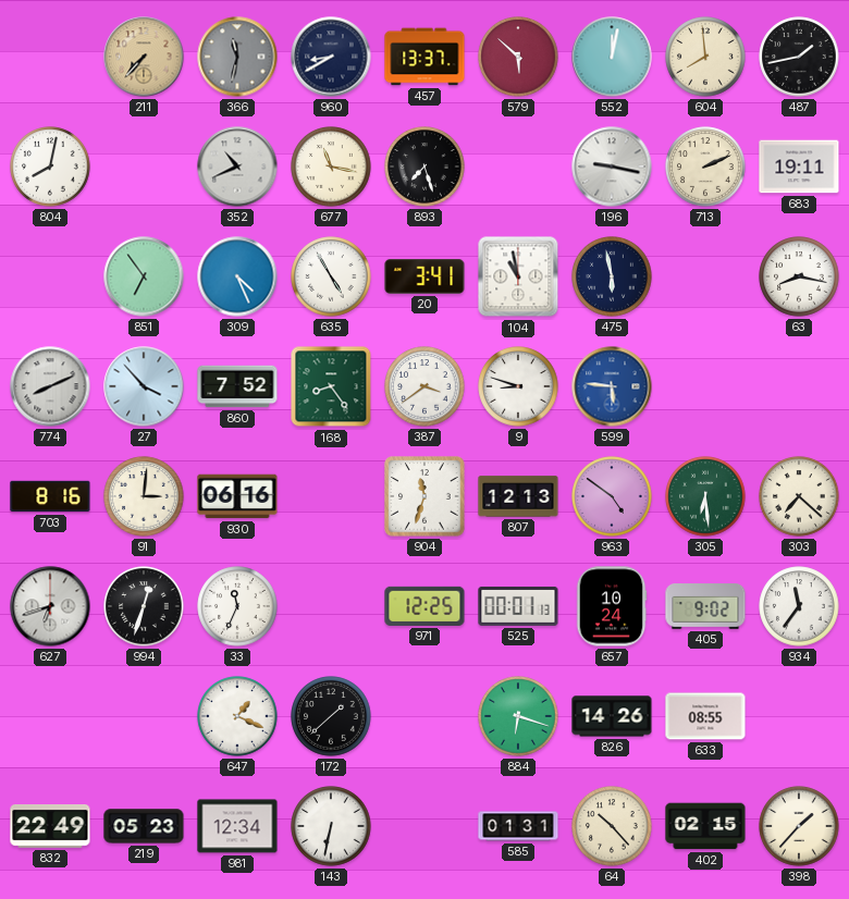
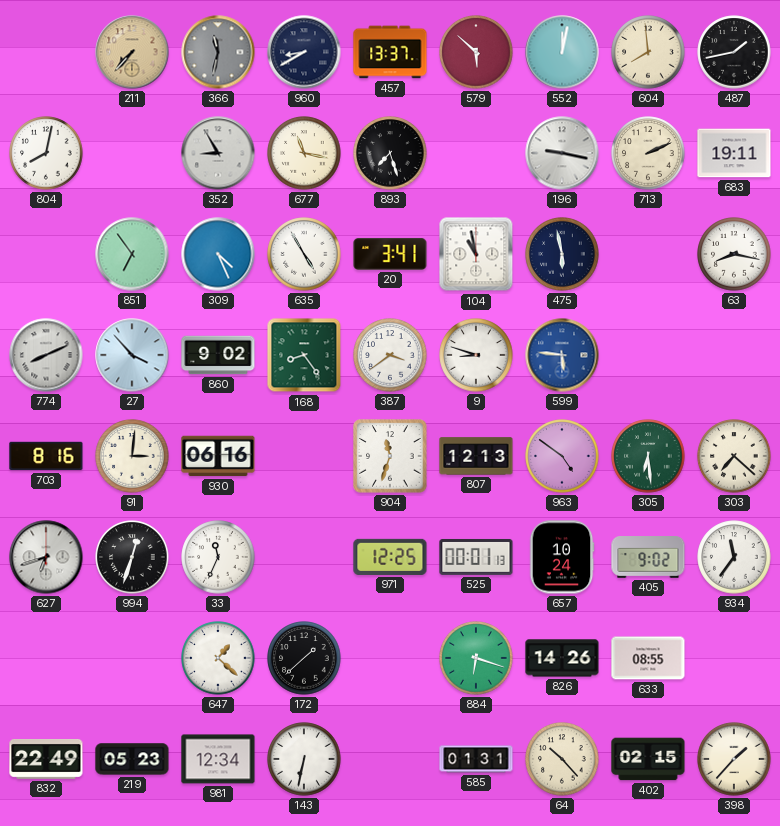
352: 10:41 -> 8:55
860: 7:52 -> 9:02
647: 1:19 -> 1:22
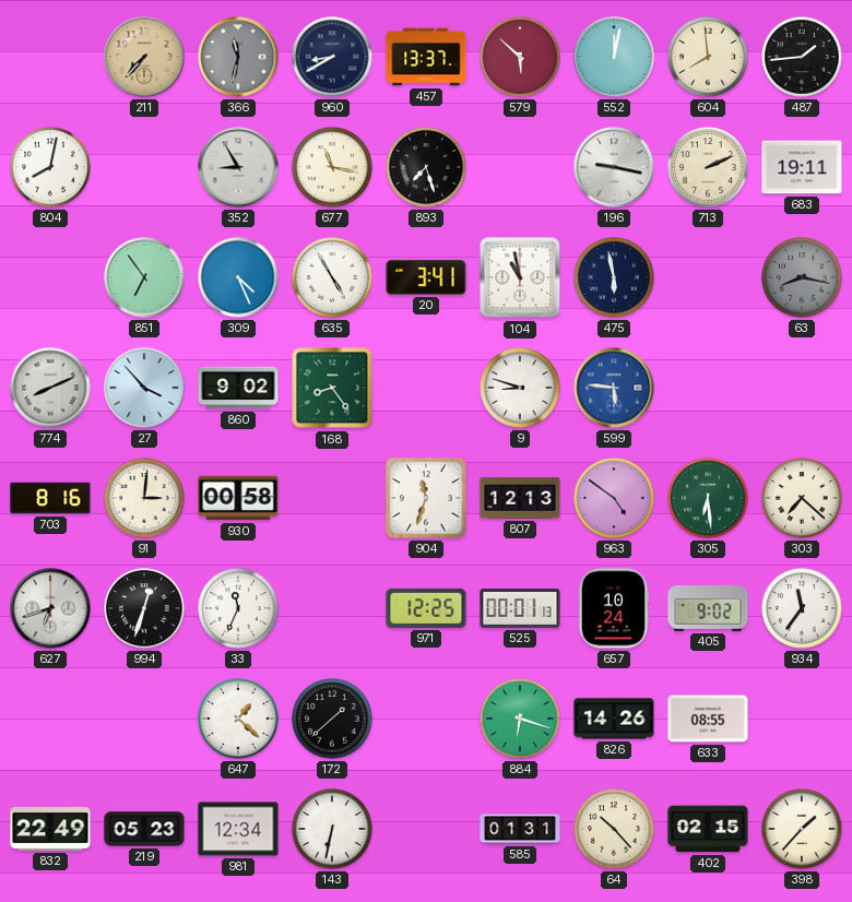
487: 1:43 -> 1:44
63 dial: white -> grey
387: 3:39 -> none
930: 06:16 -> 00:58
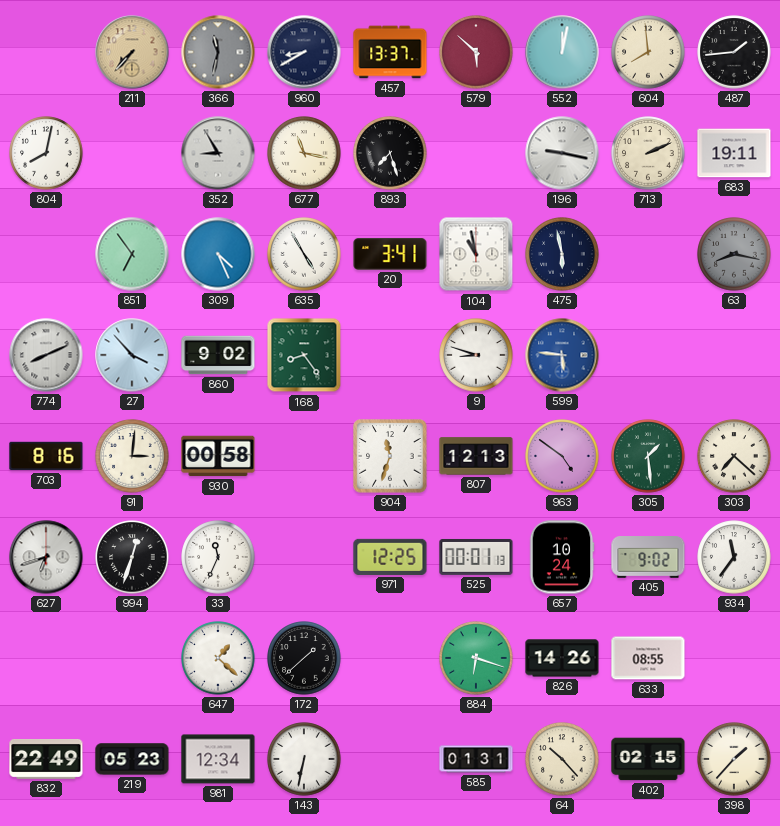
305: 6:29 -> 1:29
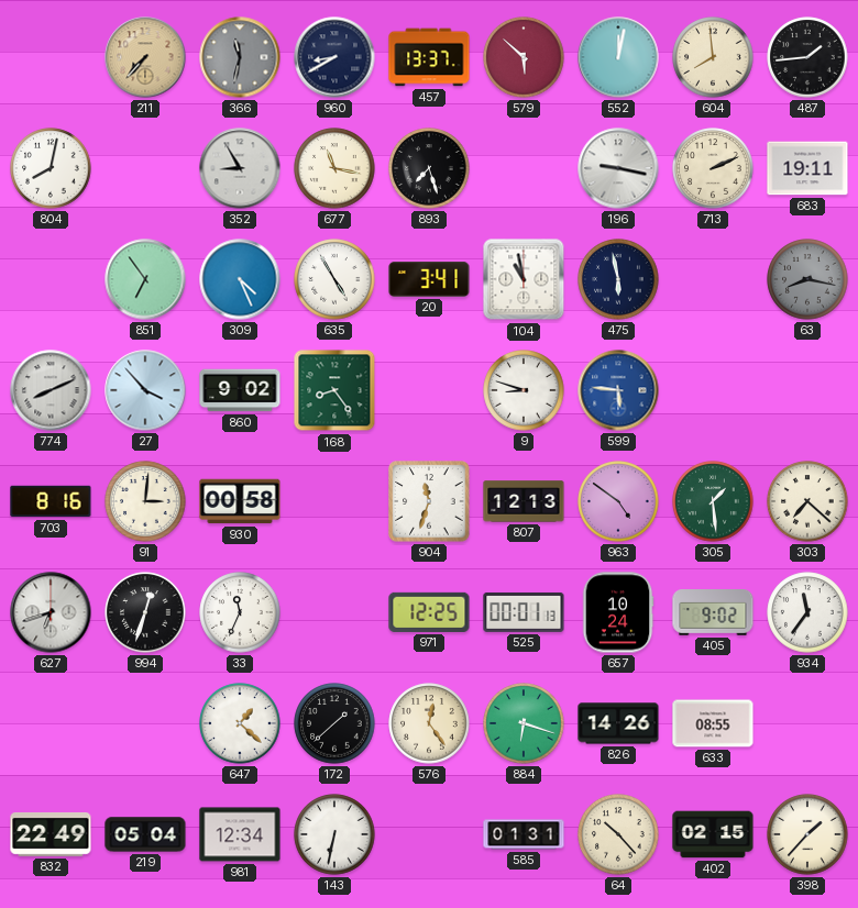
576: none -> 12:24
219: 05:23 -> 05:04
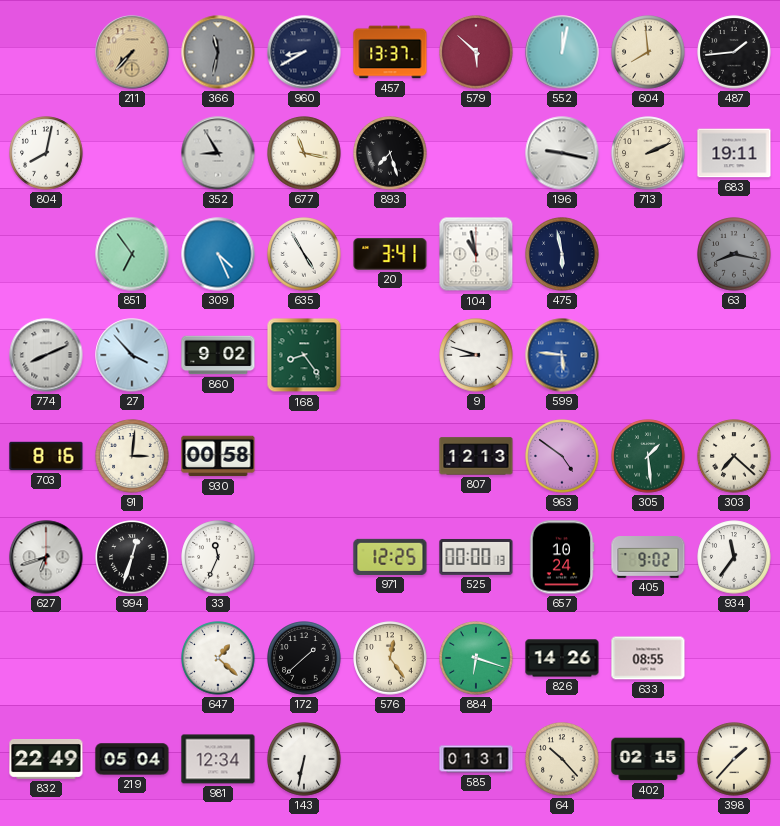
904: 11:33 -> none
525: 00:01 -> 00:00
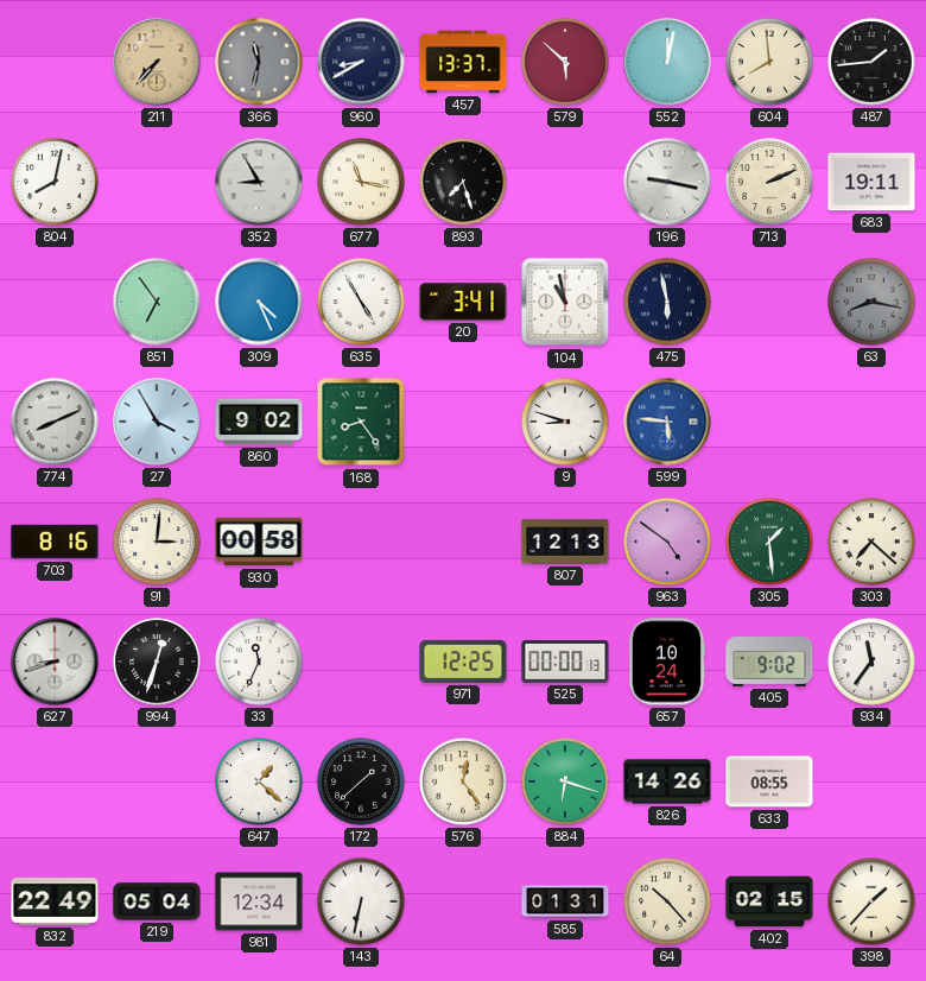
27: 3:53 -> 3:55
627: 6:42 -> 8:42
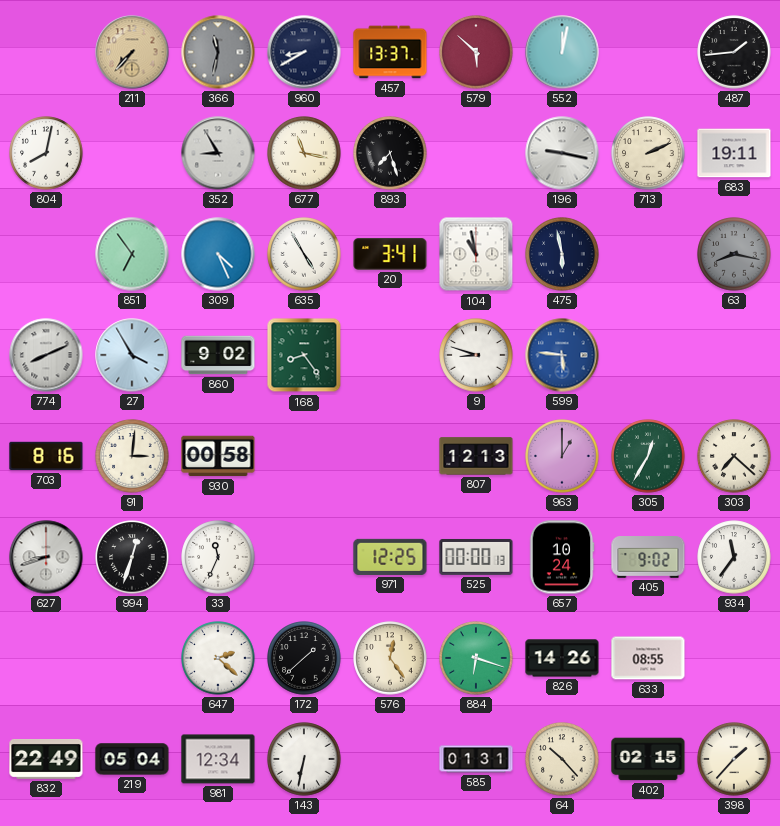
604: 7:59 -> none
963: 4:51 -> 1:00
305: 1:29 -> 12:35
647: 1:22 -> 2:22
